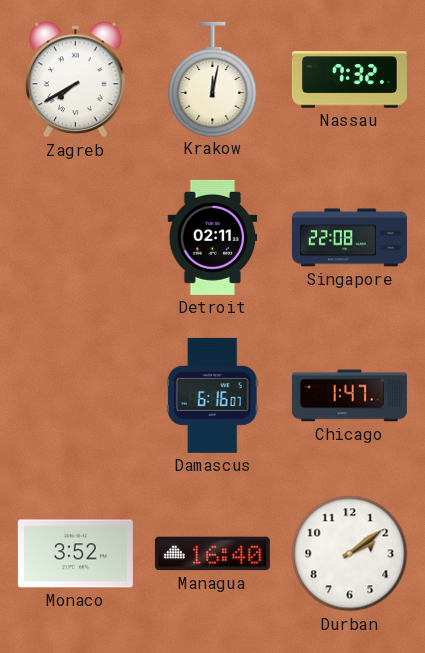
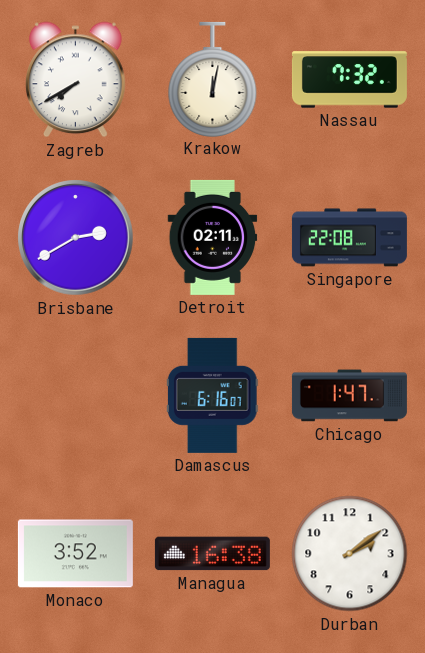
Brisbane: none -> 2:40
Managua: 16:40 -> 16:38
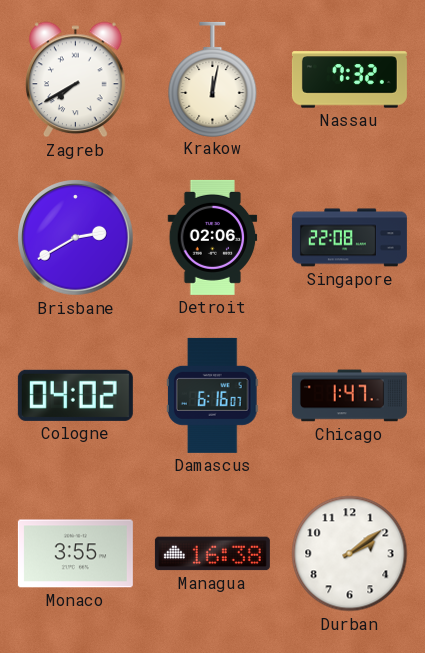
Detroit: 02:11 -> 02:06
Cologne: none -> 04:02
Monaco: 3:52 -> 3:55
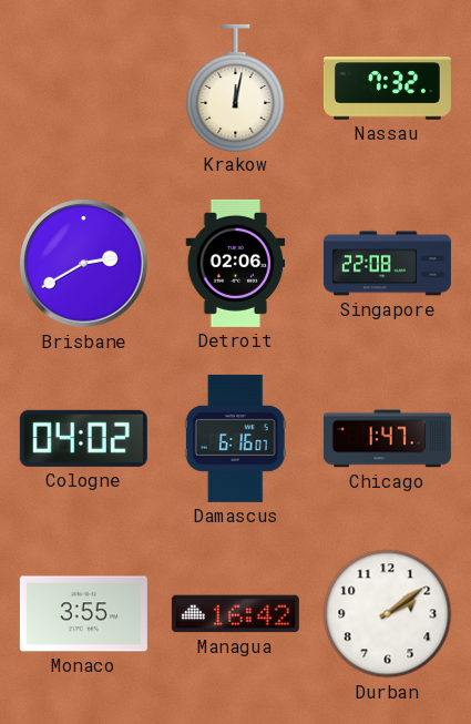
Zagreb: 7:40 -> none
Managua: 16:38 -> 16:42
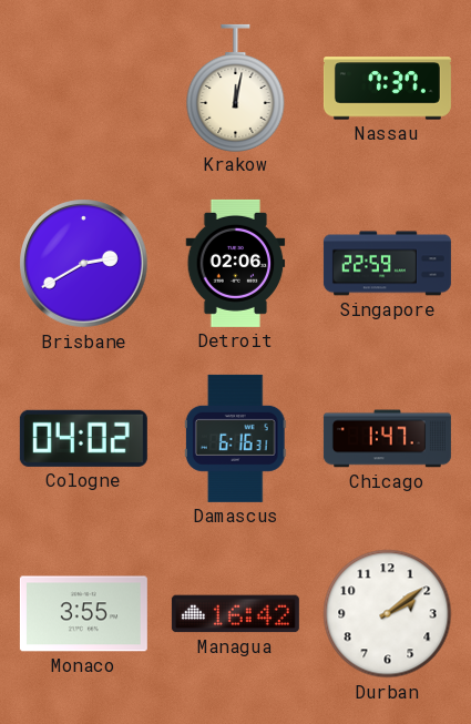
Nassau: 7:32 -> 7:37
Singapore: 22:08 -> 22:59
Damascus: 6:16:07 -> 6:16:31
